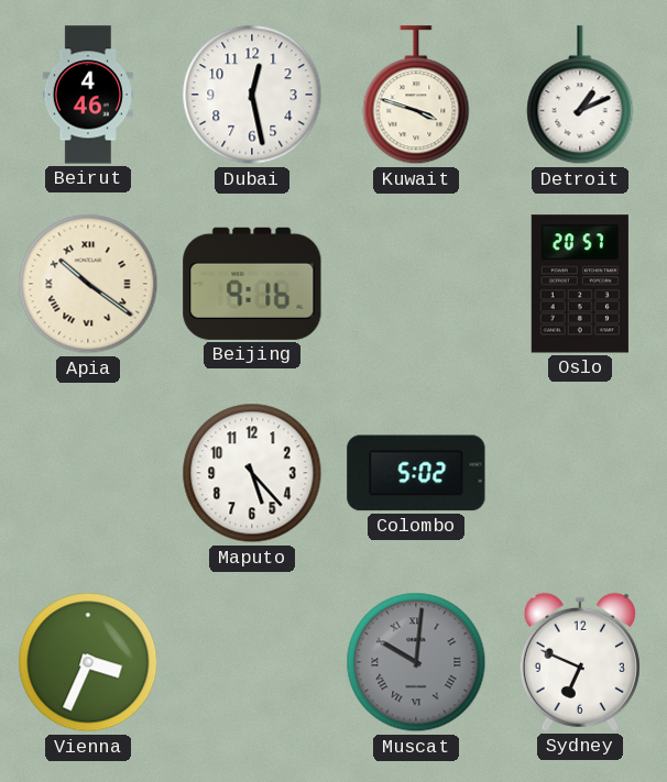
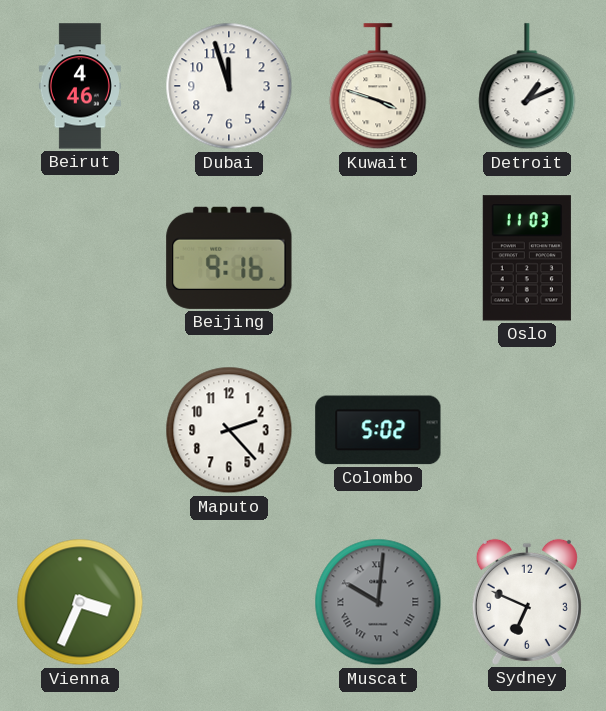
Dubai: 12:28 -> 11:57
Apia: 10:21 -> none
Oslo: 20:57 -> 11:03
Maputo: 5:23 -> 2:23
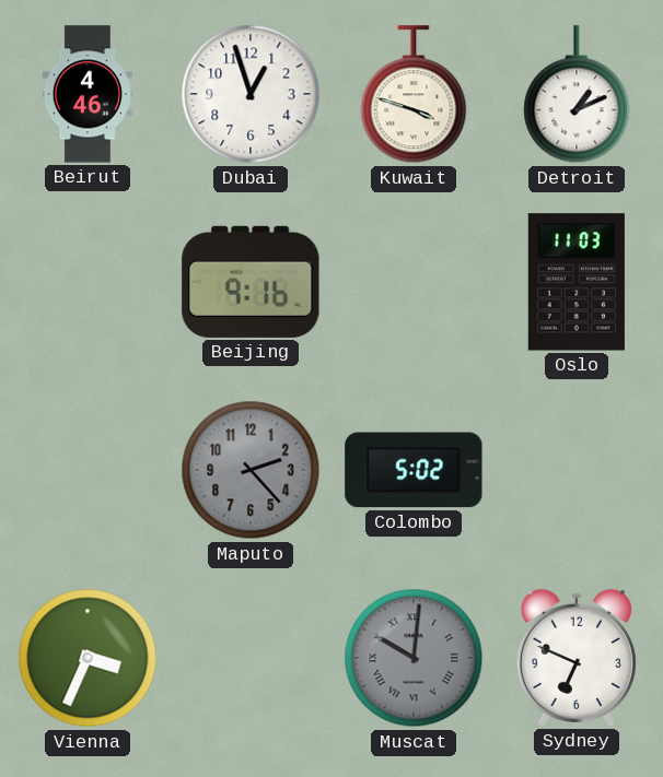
Dubai: 11:57 -> 12:57
Maputo dial: white -> grey
